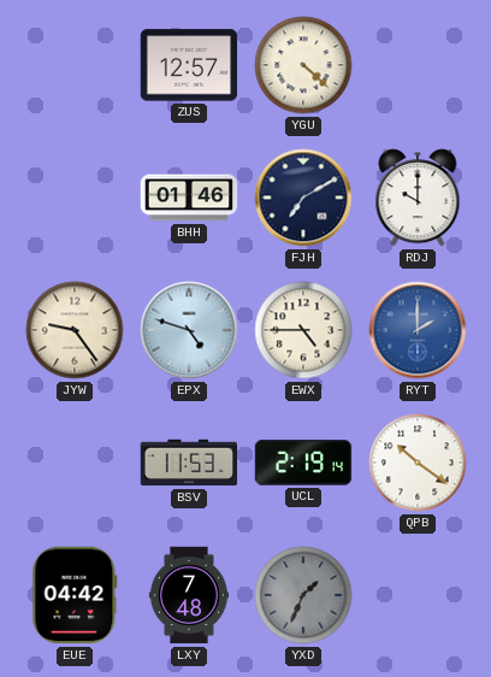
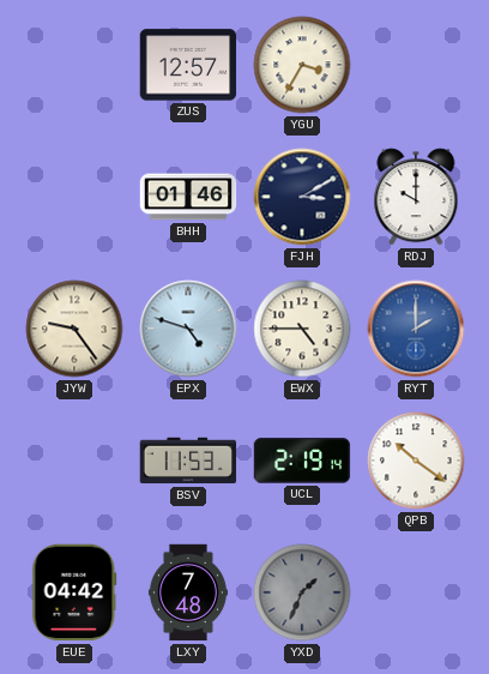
YGU: 4:22 -> 3:35
FJH: 7:10 -> 3:10
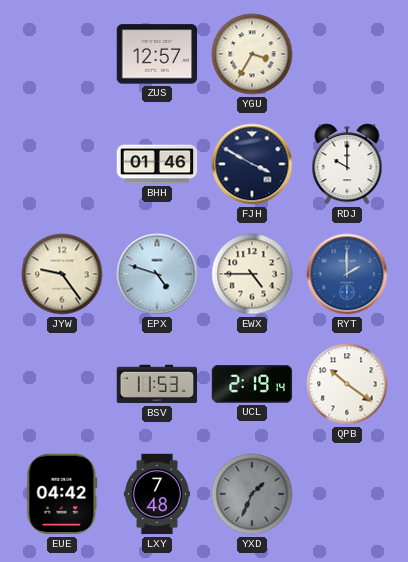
FJH: 3:10 -> 3:50
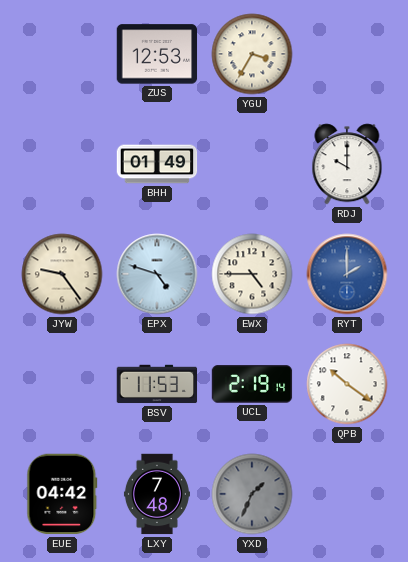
ZUS: 12:57 -> 12:53
BHH: 01:46 -> 01:49
FJH: 3:50 -> none
